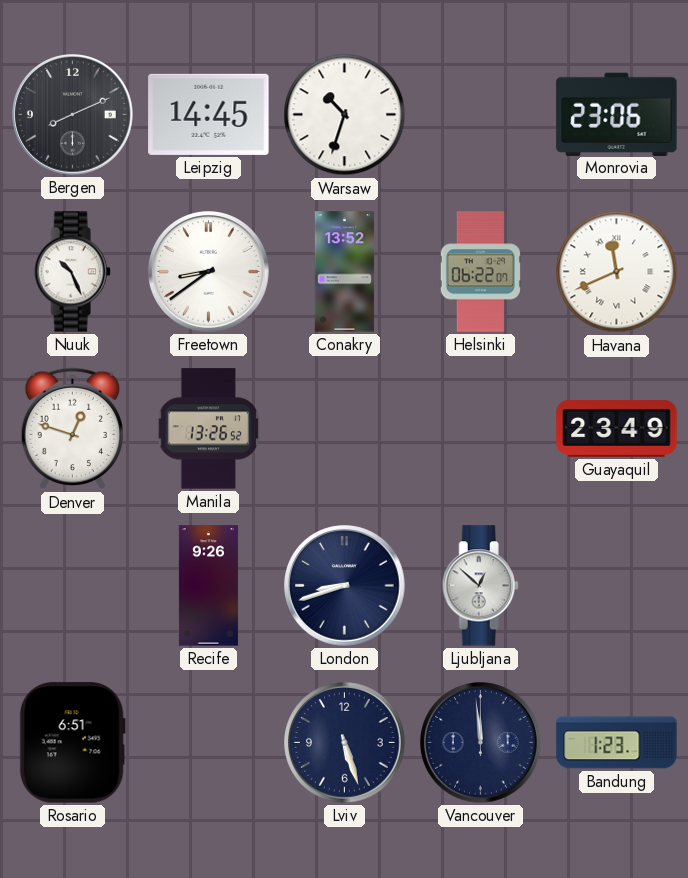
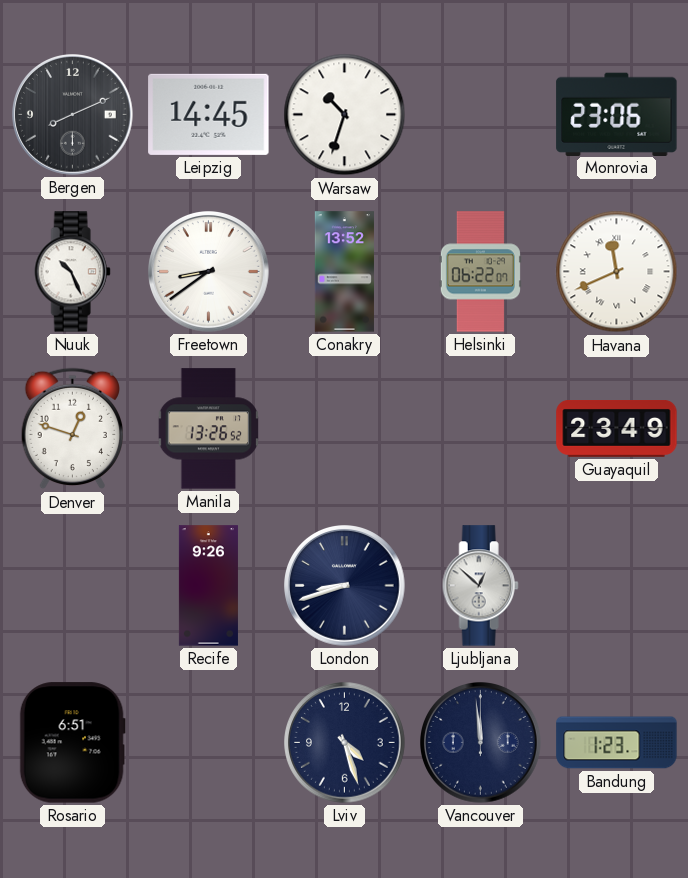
Lviv: 5:27 -> 4:27
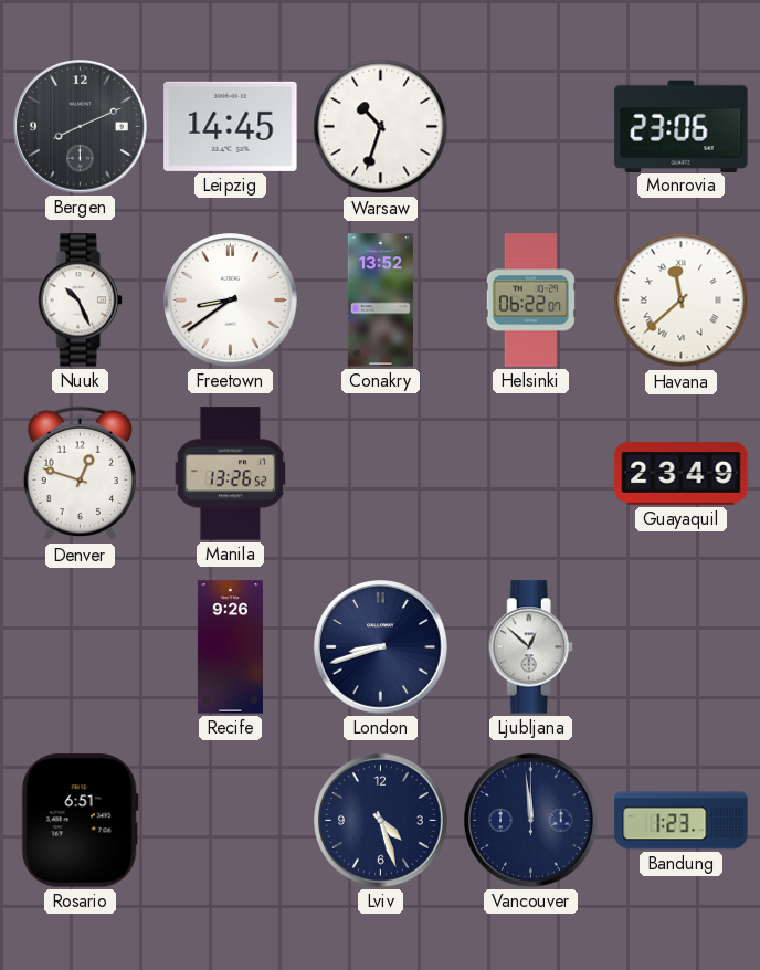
Havana: 11:41 -> 11:38
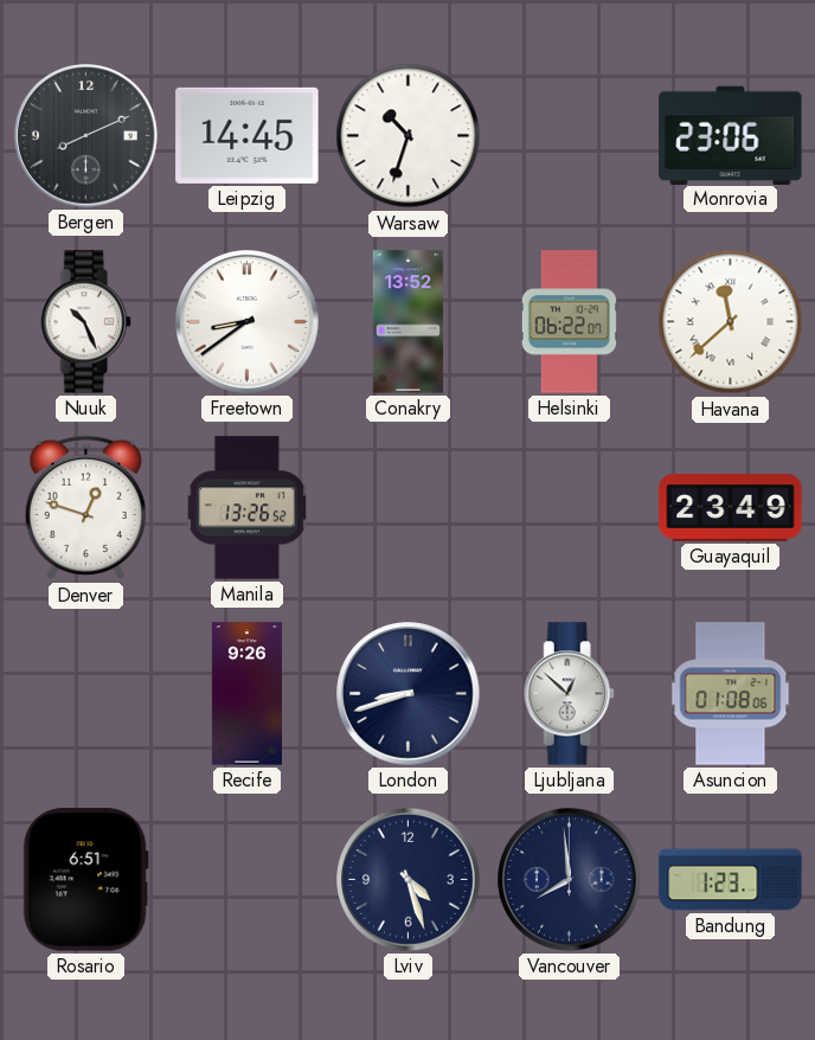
Asuncion: none -> 01:08
Vancouver: 11:59 -> 7:59
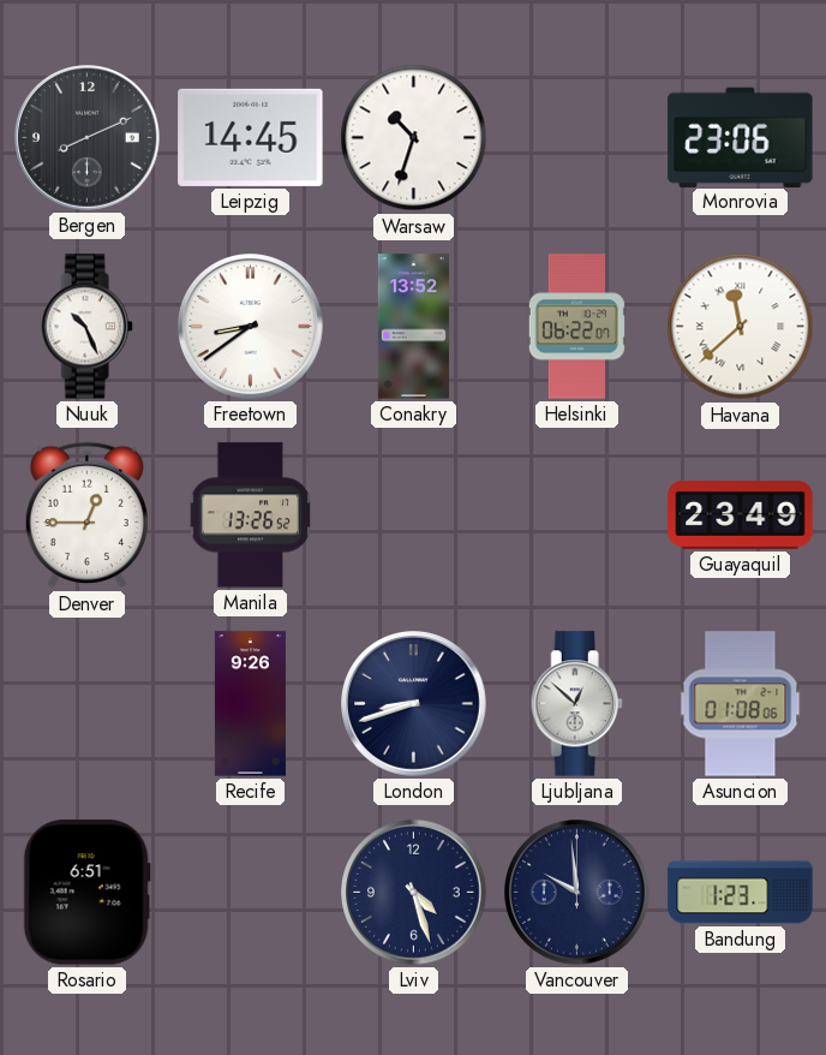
Denver: 12:48 -> 12:45
Vancouver: 7:59 -> 9:59
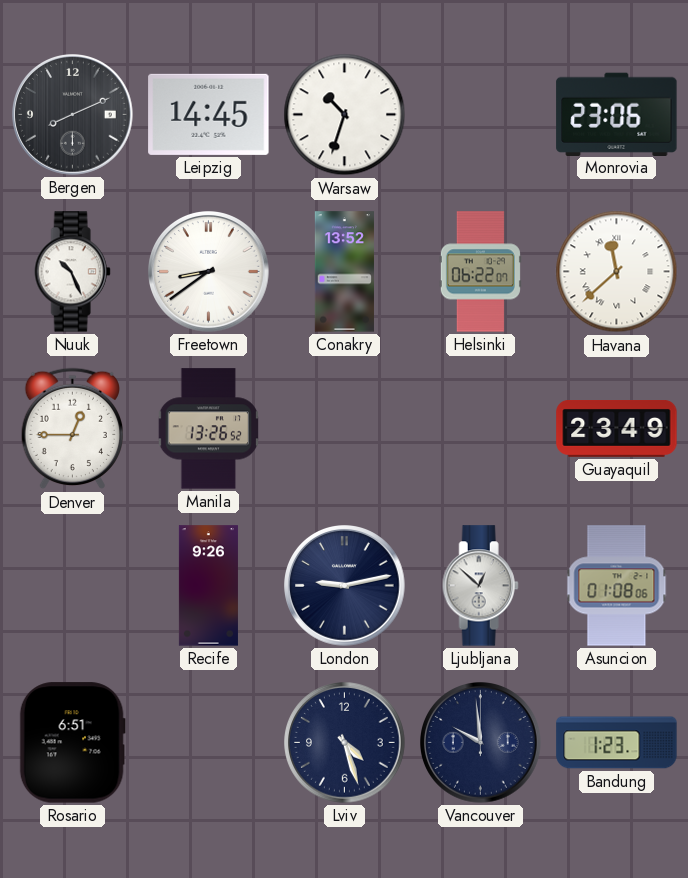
London: 8:42 -> 9:13
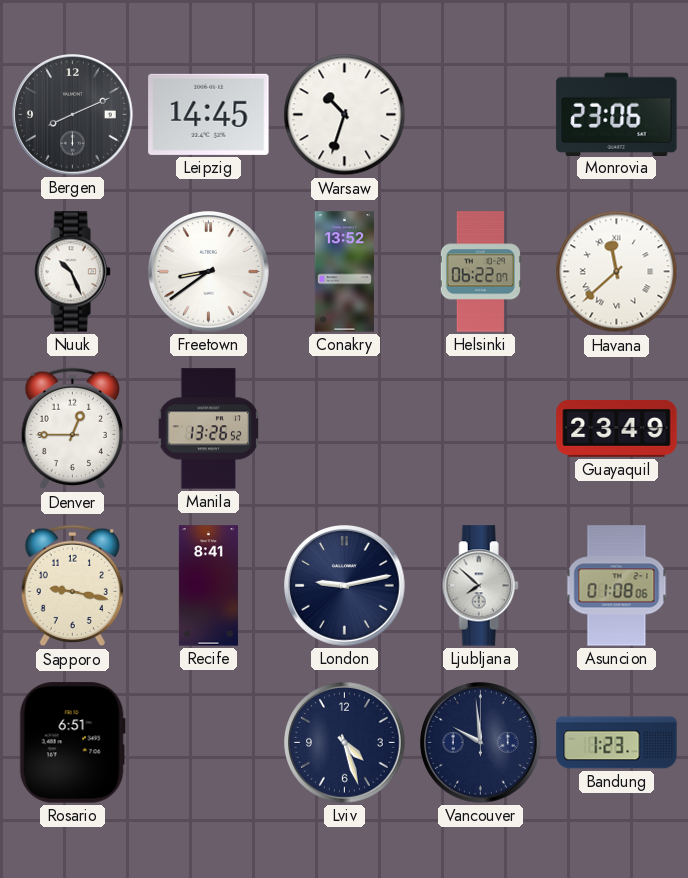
Sapporo: none -> 9:17
Recife: 9:26 -> 8:41
Ljubljana: 12:52 -> 7:52
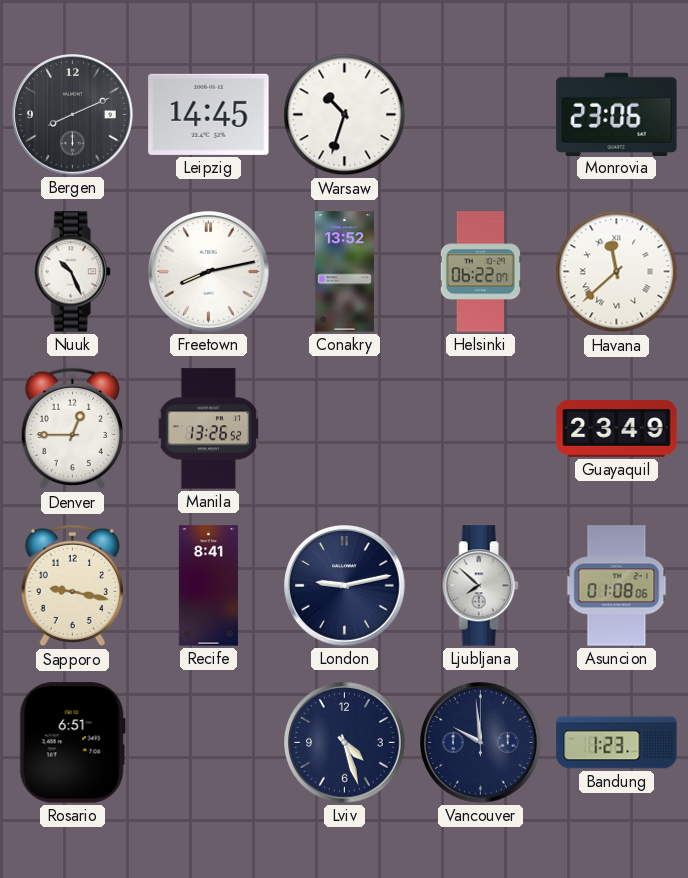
Freetown: 8:39 -> 8:13
